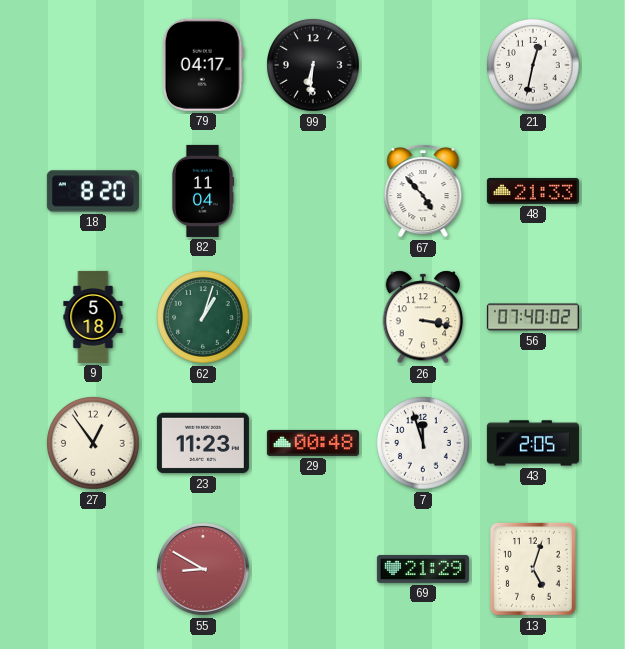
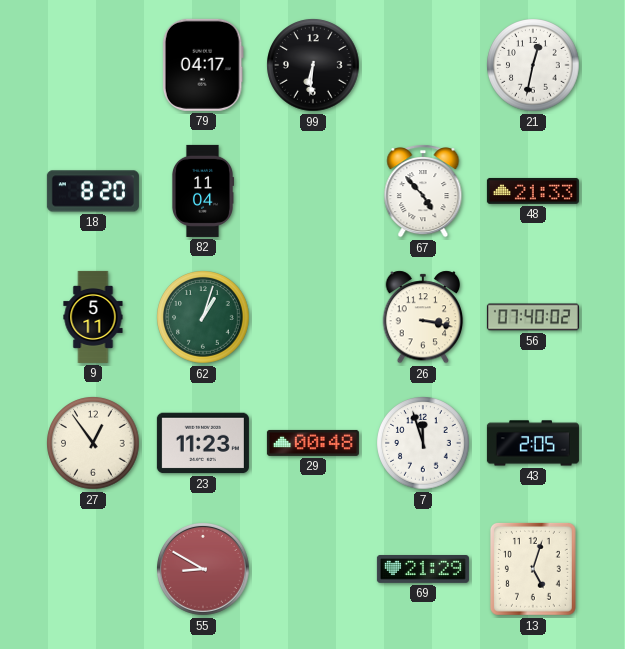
9: 5:18 -> 5:11
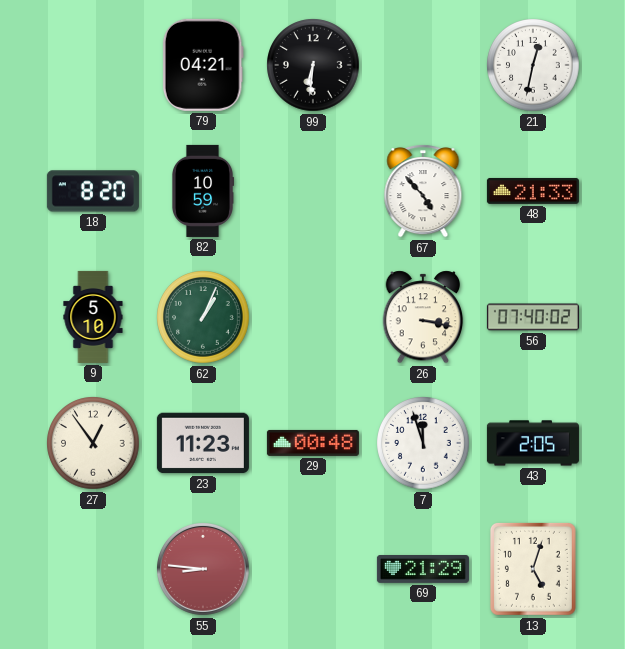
79: 04:17 -> 04:21
82: 11:04 -> 10:59
9: 5:11 -> 5:10
62: 1:03 -> 1:04
55: 8:50 -> 8:46
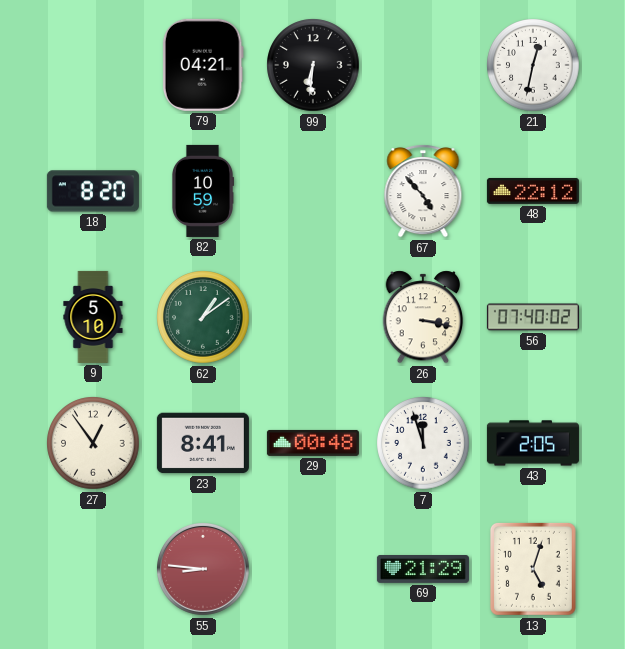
48: 21:33 -> 22:12
62: 1:04 -> 1:09
23: 11:23 -> 8:41
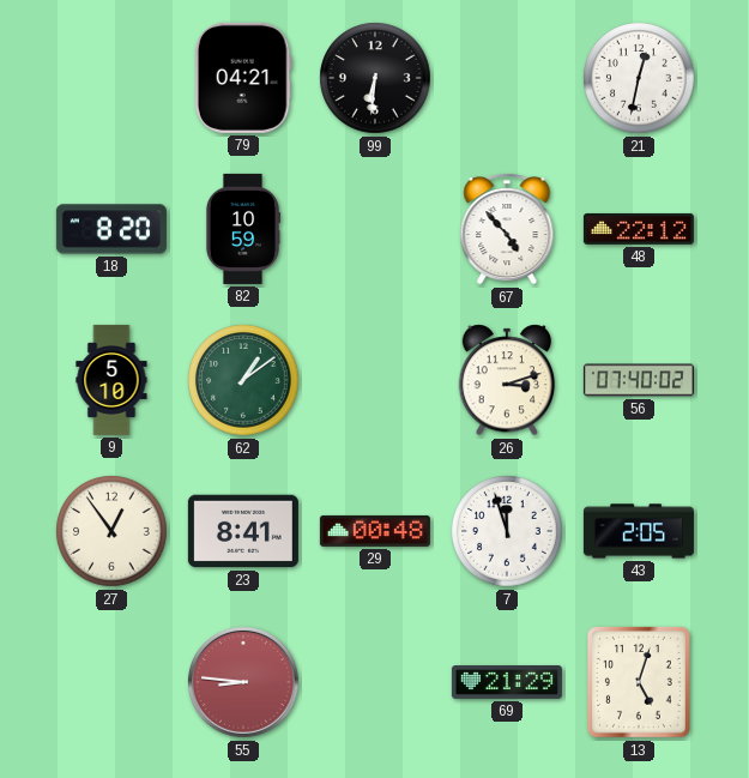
26: 3:17 -> 3:12
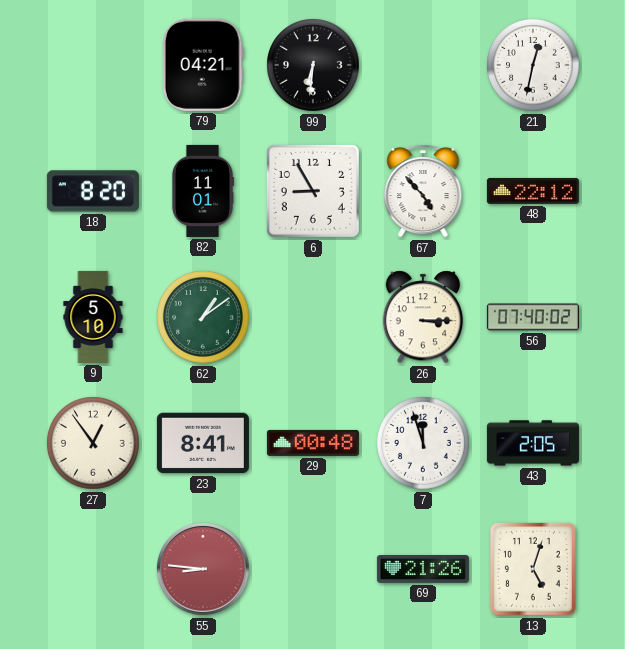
82: 10:59 -> 11:01
6: none -> 8:55
26: 3:12 -> 3:15
69: 21:29 -> 21:26
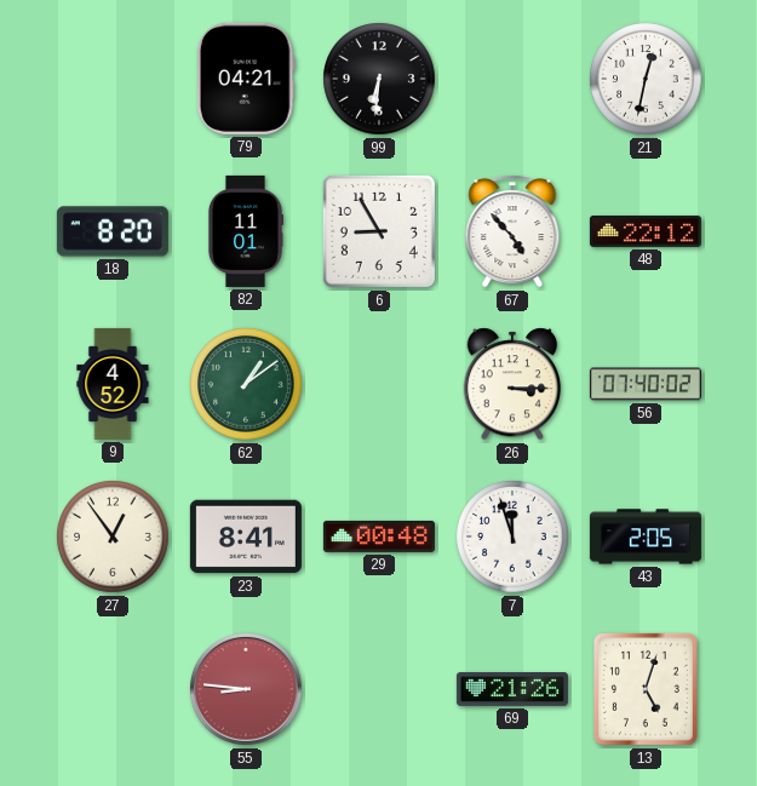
9: 5:10 -> 4:52
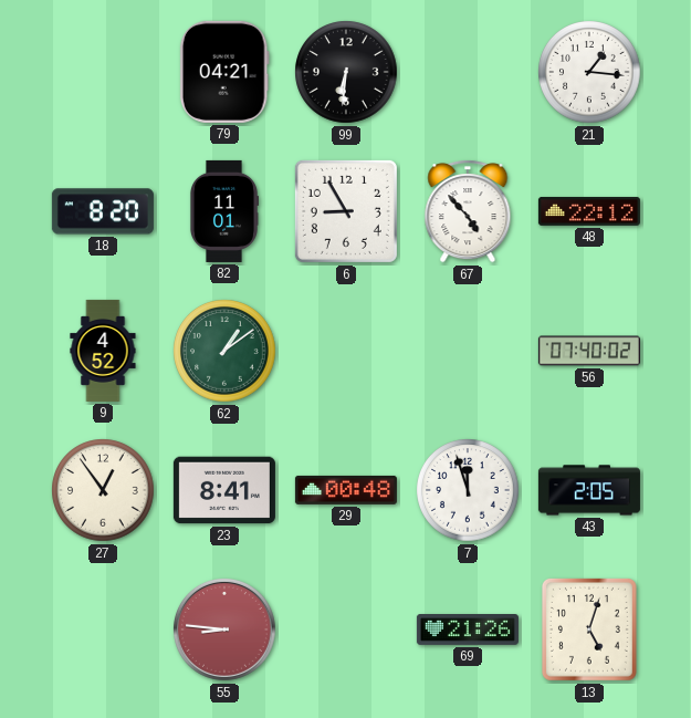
21: 12:32 -> 1:16
26: 3:15 -> none
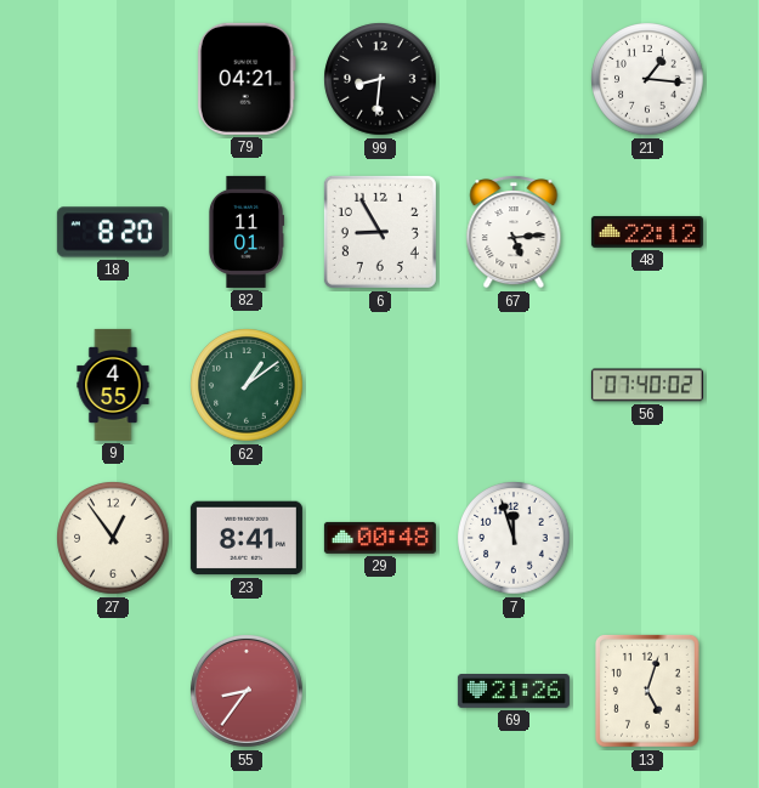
99: 6:31 -> 8:31
67: 4:53 -> 5:14
9: 4:52 -> 4:55
43: 2:05 -> none
55: 8:46 -> 8:36
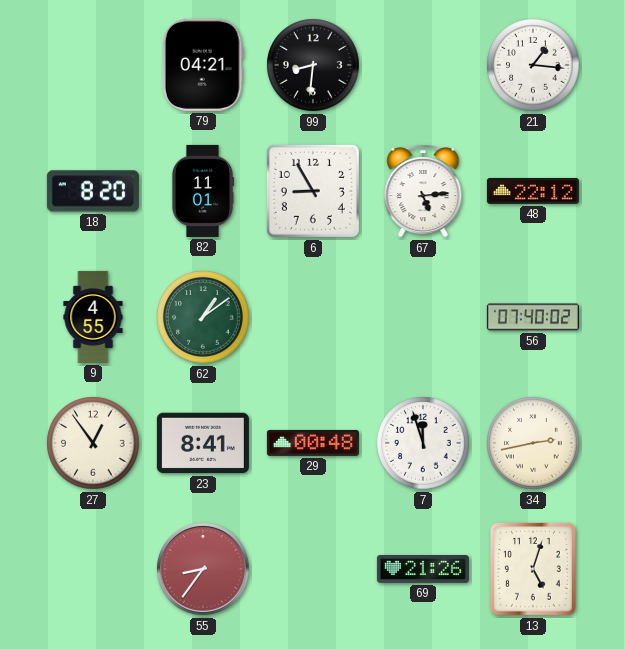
34: none -> 2:43
